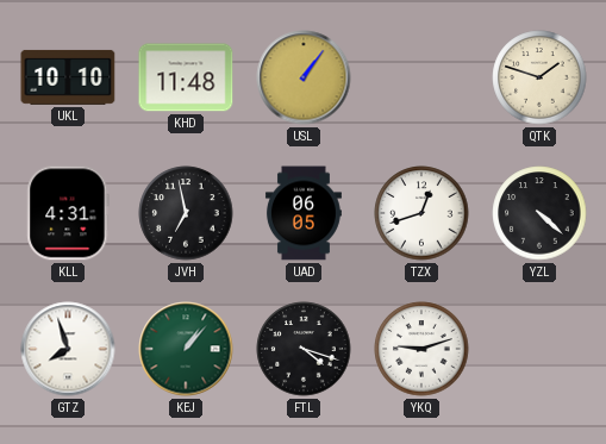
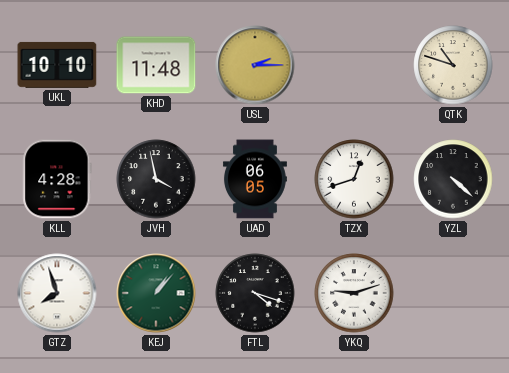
USL: 1:06 -> 2:15
QTK: 1:48 -> 10:48
KLL: 4:31 -> 4:28
JVH: 6:58 -> 3:58
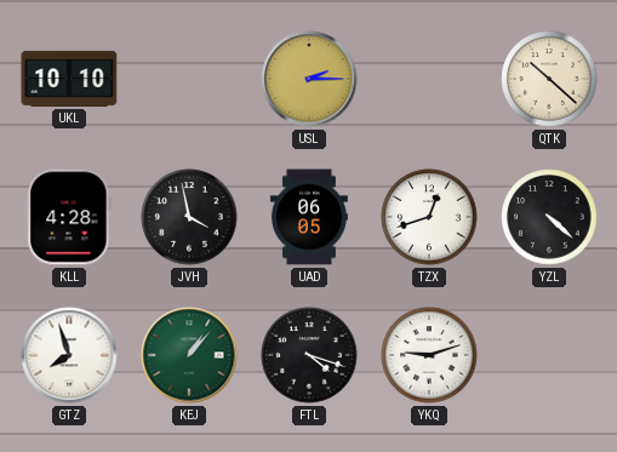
KHD: 11:48 -> none
QTK: 10:48 -> 10:22
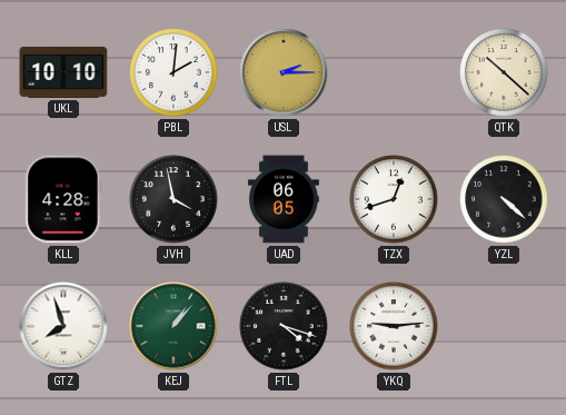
PBL: none -> 2:01
YKQ: 9:12 -> 9:14
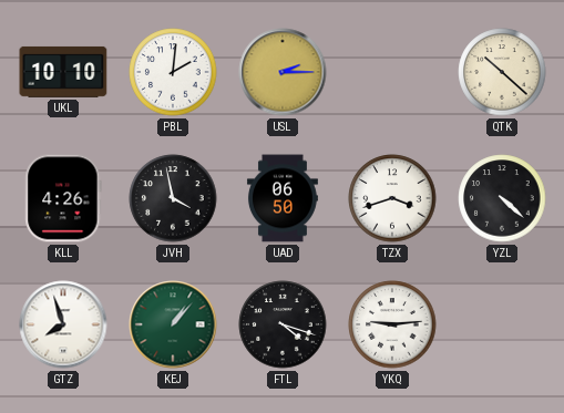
KLL: 4:28 -> 4:26
UAD: 06:05 -> 06:50
TZX: 12:42 -> 3:42
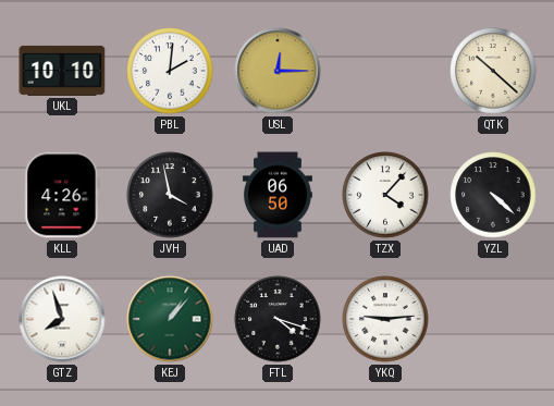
USL: 2:15 -> 12:15
TZX: 3:42 -> 4:07
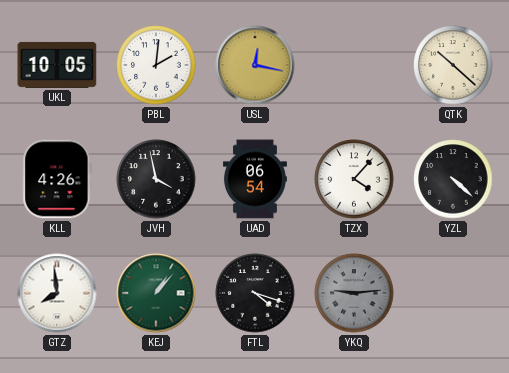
UKL: 10:10 -> 10:05
USL: 12:15 -> 12:17
UAD: 06:50 -> 06:54
GTZ: 7:57 -> 7:59
YKQ dial: white -> grey
